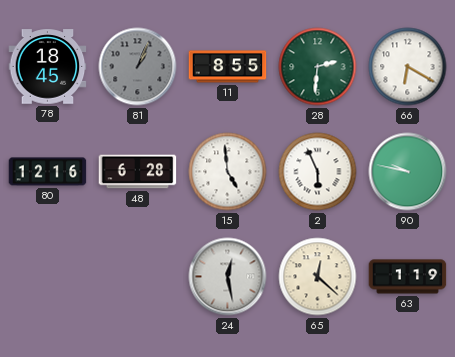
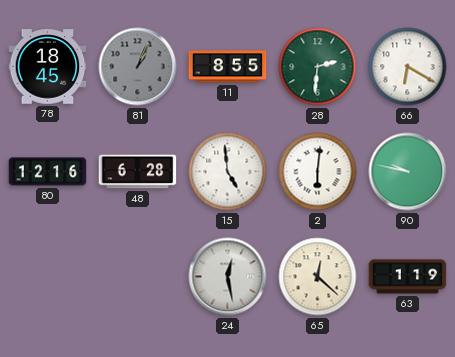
2: 5:56 -> 6:01
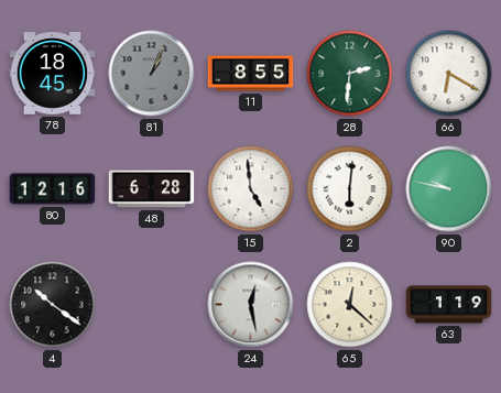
4: none -> 10:21
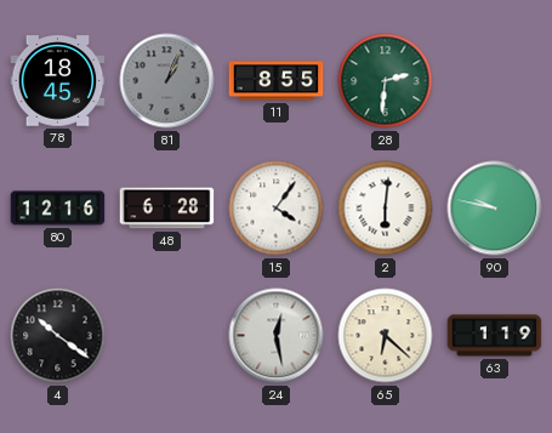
66: 6:20 -> none
15: 4:59 -> 4:06
65: 12:22 -> 6:22
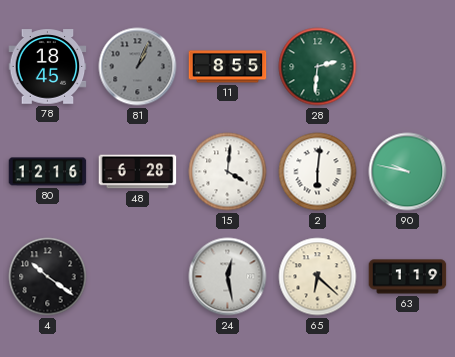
15: 4:06 -> 4:01
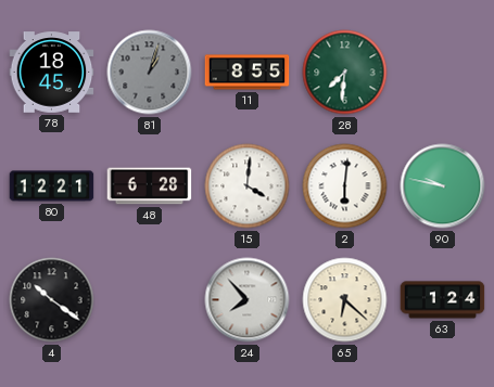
81: 1:04 -> 1:03
28: 2:31 -> 7:31
80: 12:16 -> 12:21
24: 12:28 -> 7:53
63: 1:19 -> 1:24
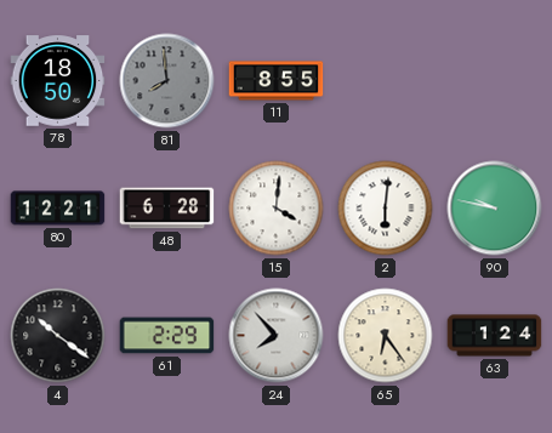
78: 18:45 -> 18:50
81: 1:03 -> 7:59
28: 7:31 -> none
61: none -> 2:29
65: 6:22 -> 6:24
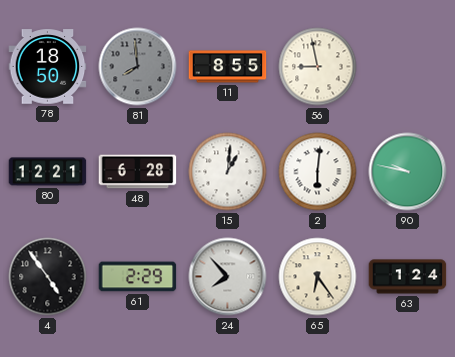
56: none -> 8:58
15: 4:01 -> 1:01
4: 10:21 -> 4:54
